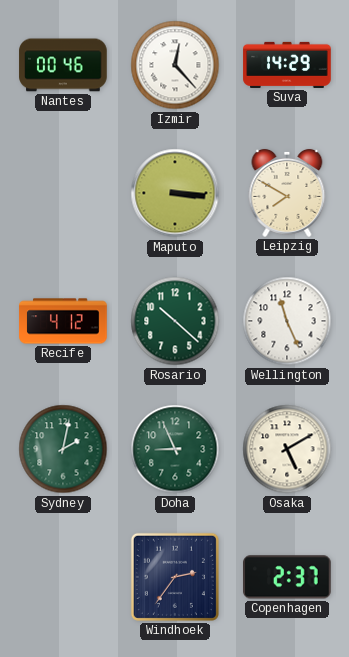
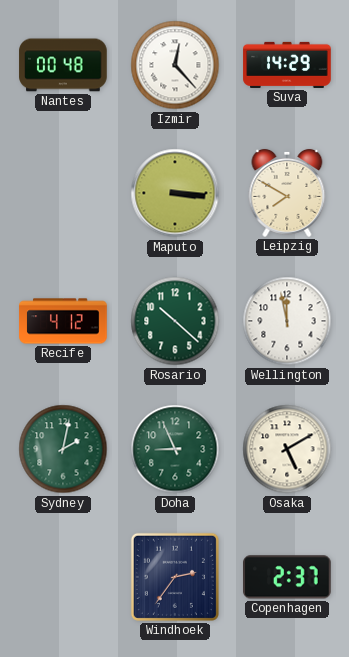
Nantes: 00:46 -> 00:48
Wellington: 11:26 -> 11:58
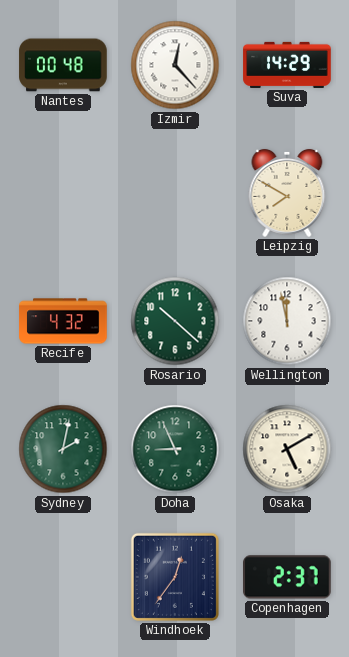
Maputo: 3:16 -> none
Recife: 4:12 -> 4:32
Windhoek: 2:36 -> 12:36
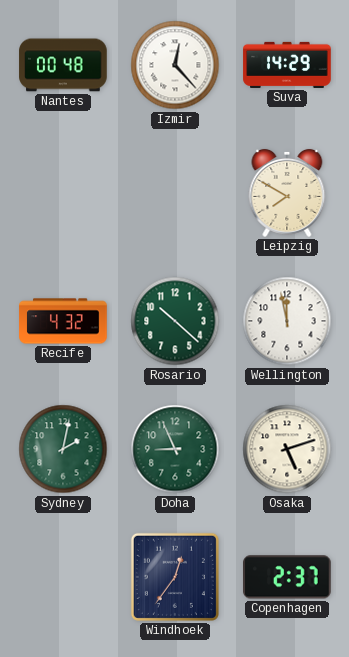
Osaka: 5:10 -> 5:12
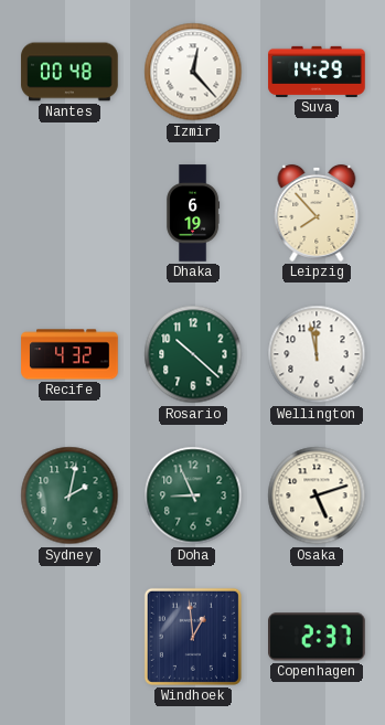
Dhaka: none -> 6:19
Leipzig: 7:50 -> 7:53
Windhoek: 12:36 -> 12:59
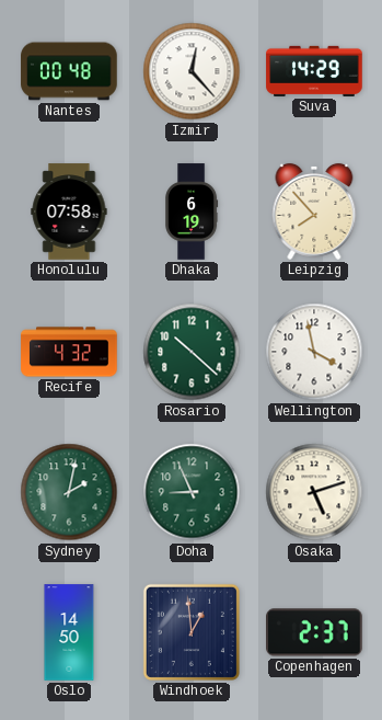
Honolulu: none -> 07:58
Wellington: 11:58 -> 3:58
Oslo: none -> 14:50
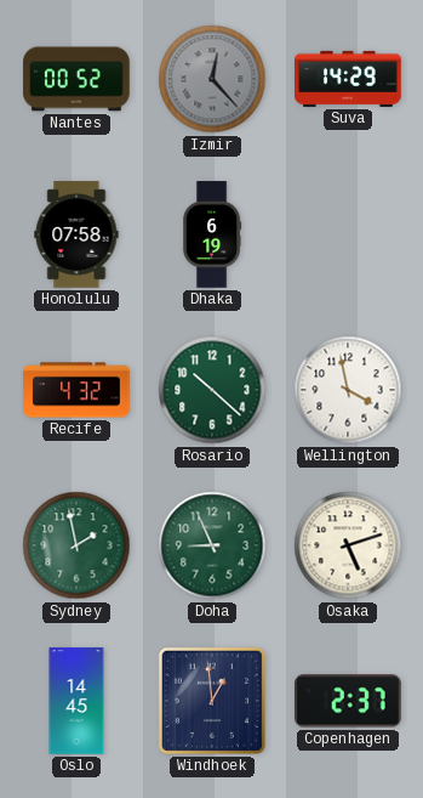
Nantes: 00:48 -> 00:52
Izmir dial: white -> grey
Leipzig: 7:53 -> none
Sydney: 2:02 -> 1:58
Oslo: 14:50 -> 14:45
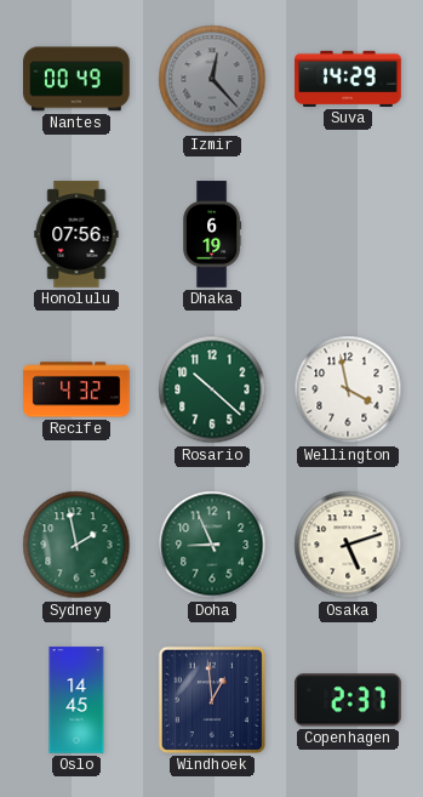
Nantes: 00:52 -> 00:49
Honolulu: 07:58 -> 07:56
